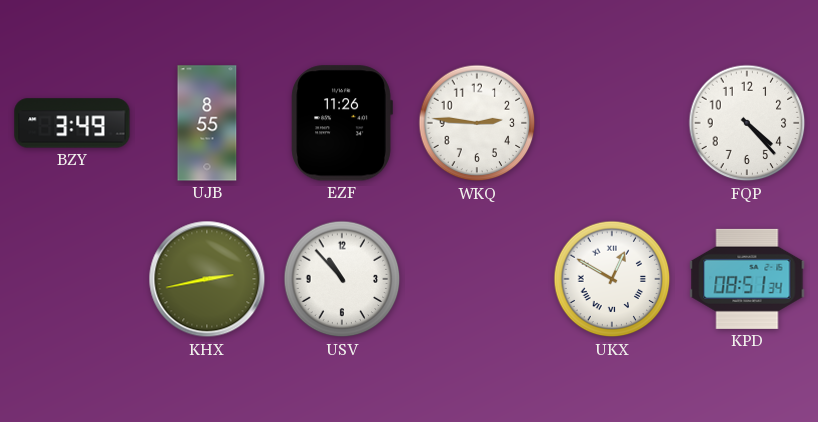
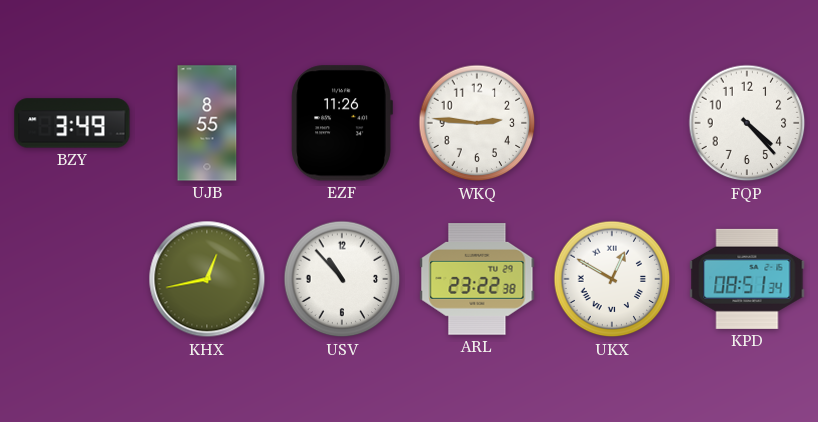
KHX: 2:43 -> 12:43
ARL: none -> 23:22
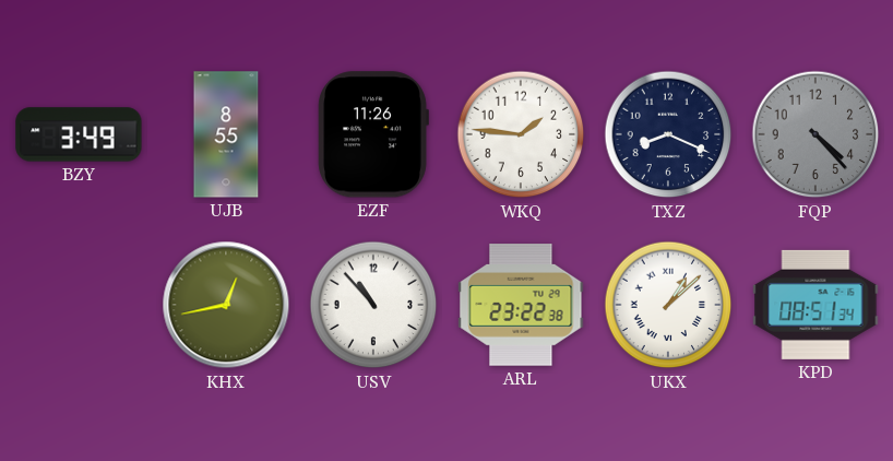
WKQ: 2:46 -> 1:46
TXZ: none -> 8:19
FQP dial: white -> grey
UKX: 12:50 -> 1:08
